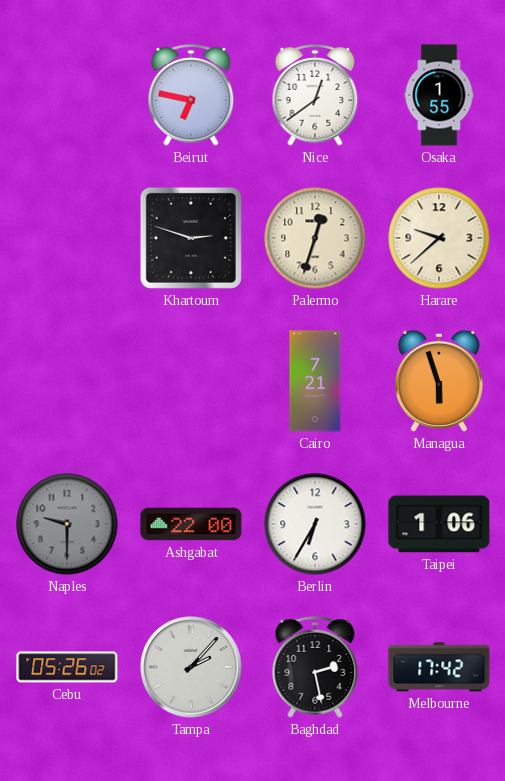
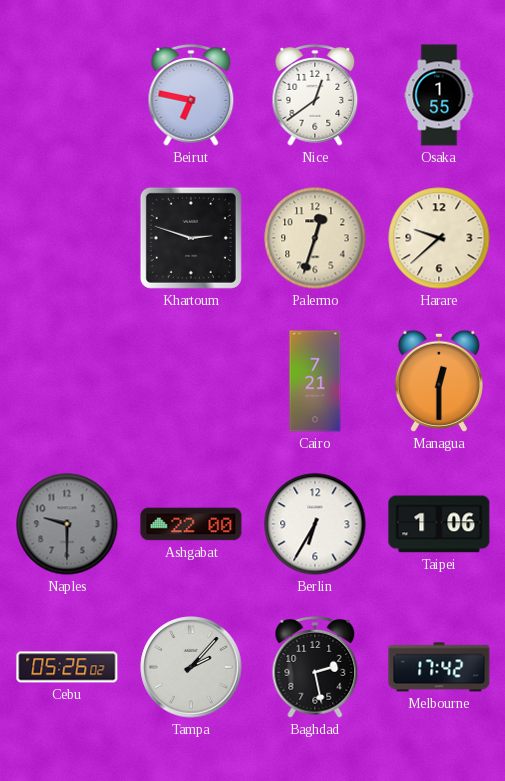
Managua: 5:57 -> 12:30
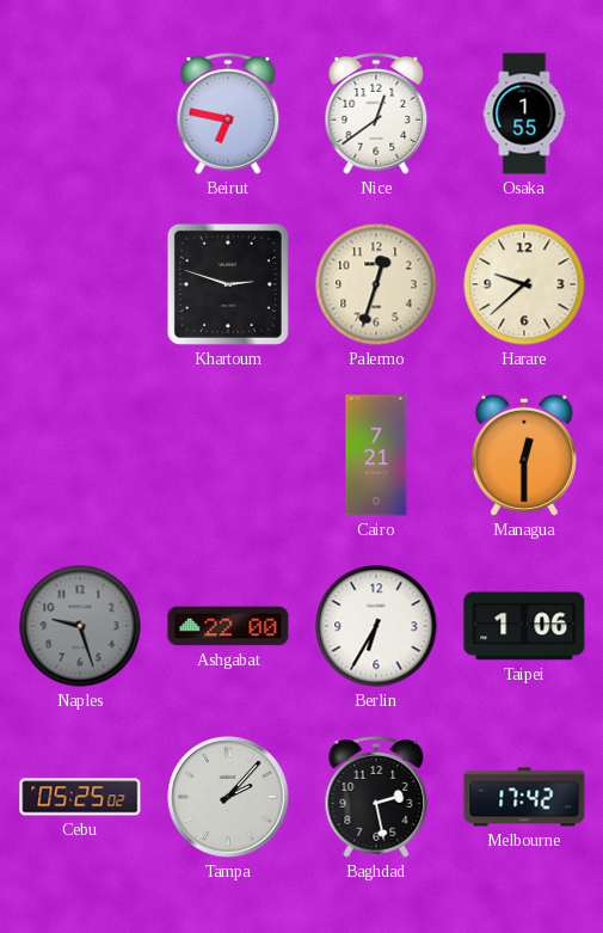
Naples: 9:30 -> 9:27
Cebu: 05:26 -> 05:25
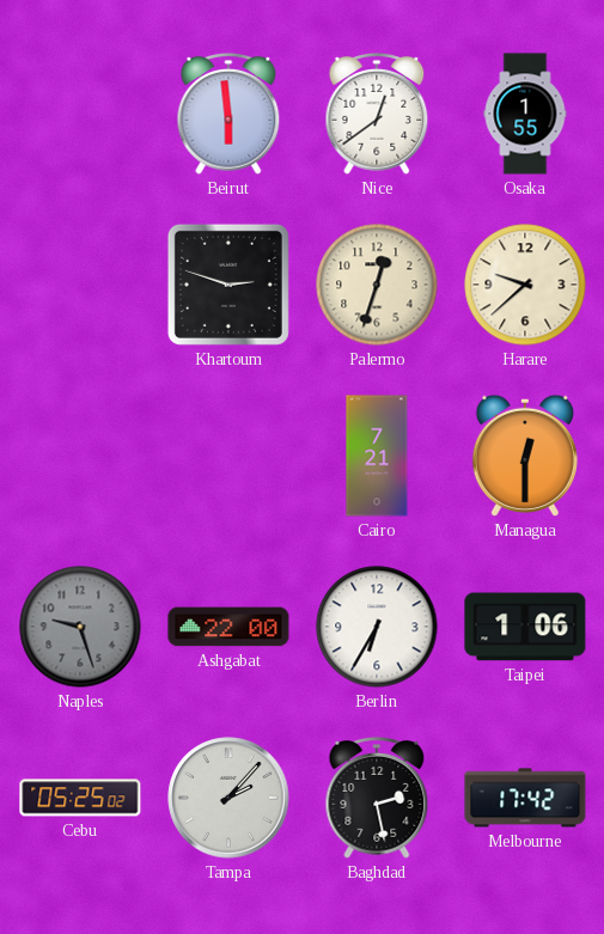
Beirut: 6:47 -> 5:59
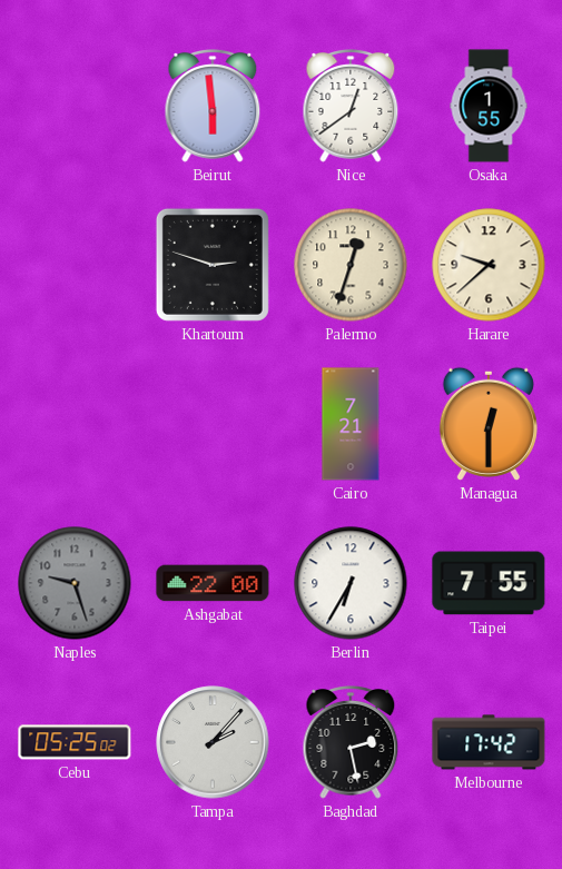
Taipei: 1:06 -> 7:55
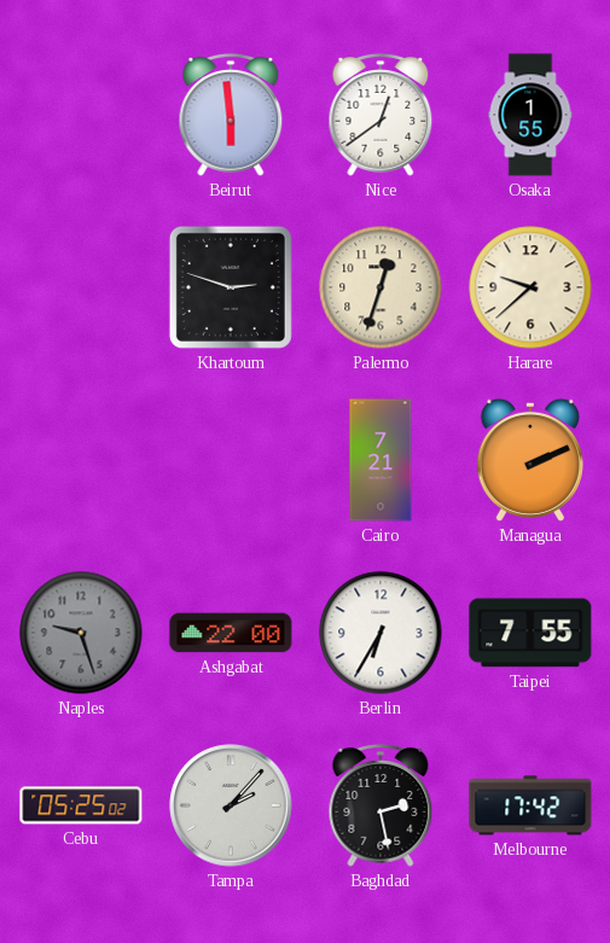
Managua: 12:30 -> 2:11
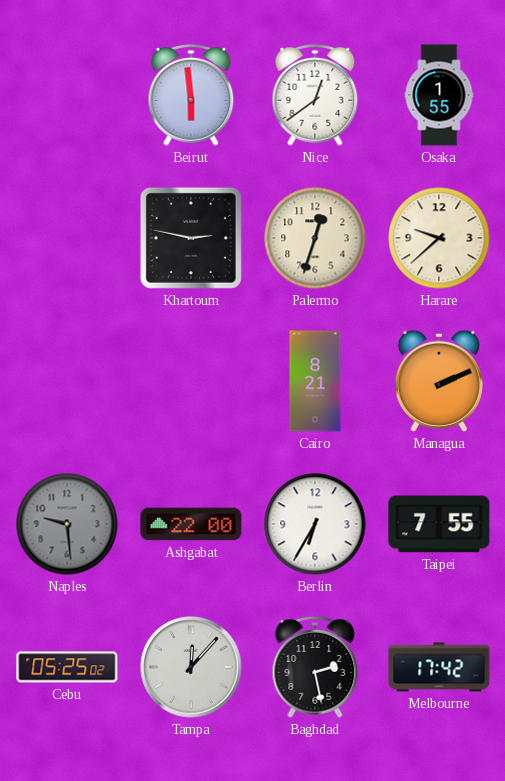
Khartoum: 2:48 -> 2:47
Cairo: 7:21 -> 8:21
Naples: 9:27 -> 9:29
Tampa: 2:07 -> 12:07
